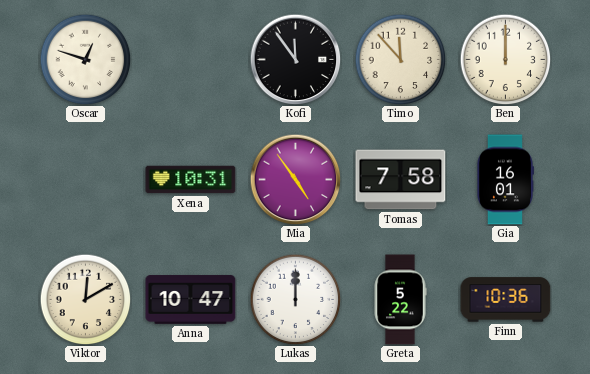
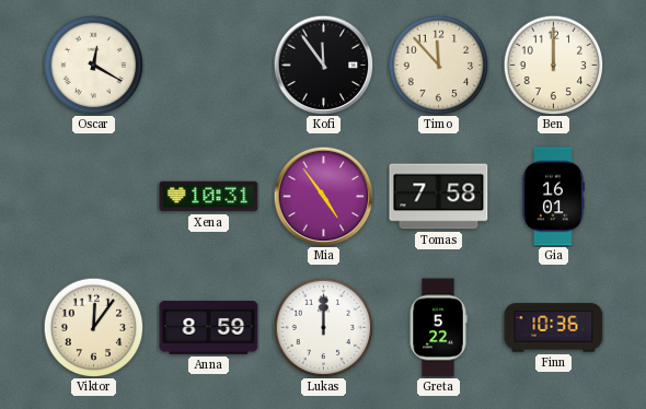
Oscar: 12:48 -> 12:20
Viktor: 12:10 -> 12:06
Anna: 10:47 -> 8:59
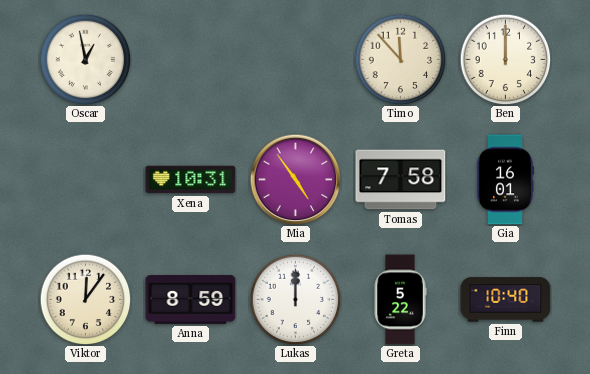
Oscar: 12:20 -> 12:58
Kofi: 11:54 -> none
Finn: 10:36 -> 10:40
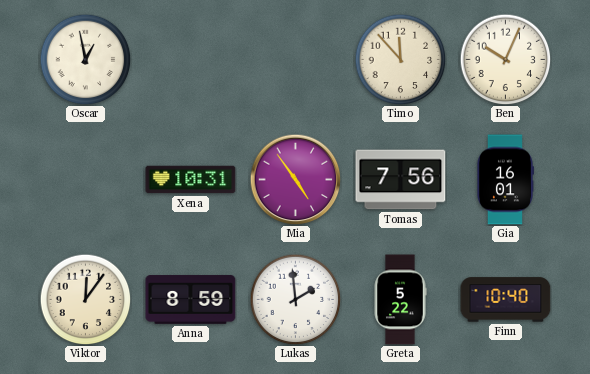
Ben: 12:00 -> 10:04
Tomas: 7:58 -> 7:56
Lukas: 12:00 -> 1:59
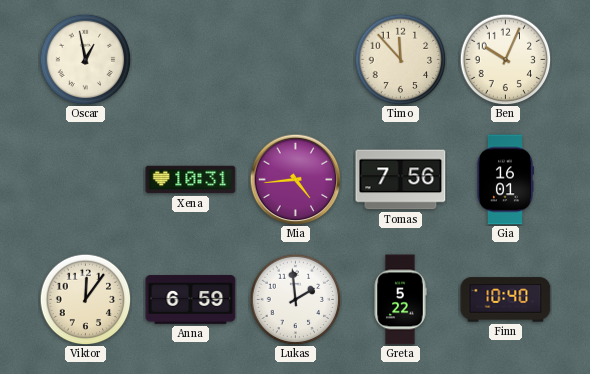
Mia: 4:54 -> 4:44
Anna: 8:59 -> 6:59
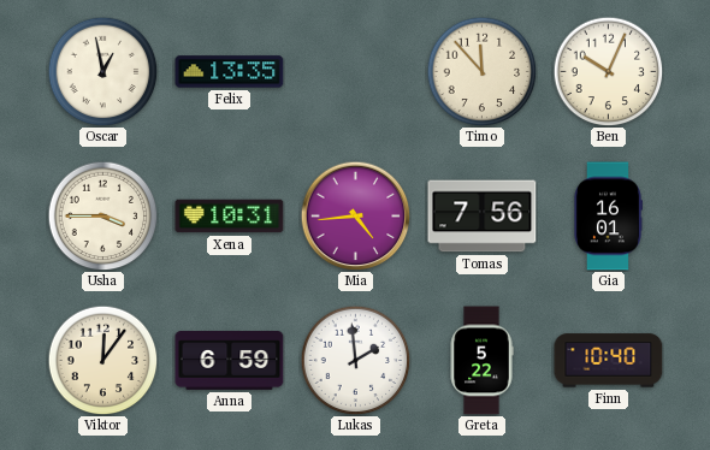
Felix: none -> 13:35
Usha: none -> 3:45
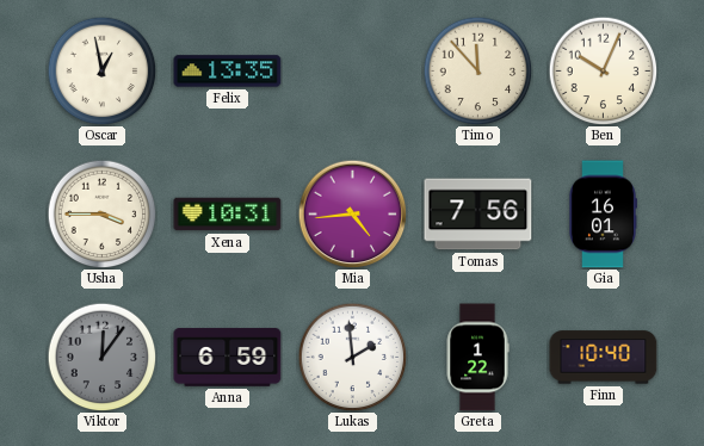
Viktor dial: cream -> grey
Greta: 5:22 -> 1:22
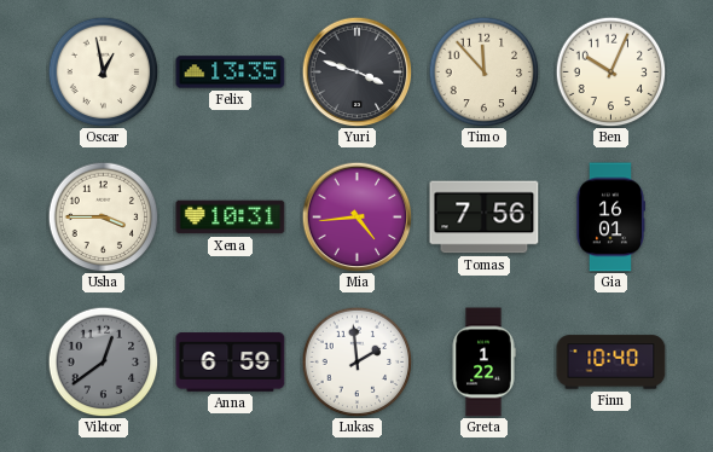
Yuri: none -> 3:48
Viktor: 12:06 -> 12:39
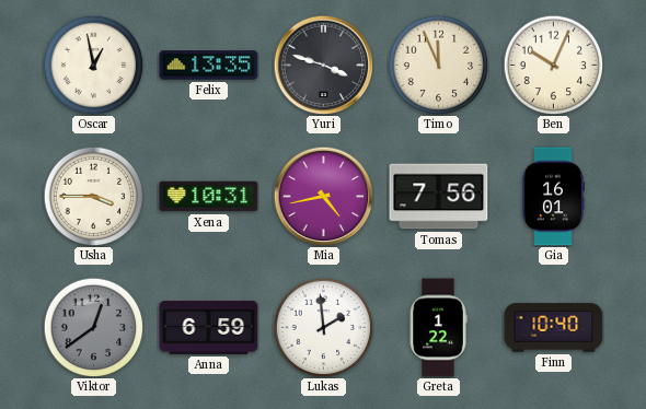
Timo: 11:53 -> 11:56
Mia: 4:44 -> 4:43
